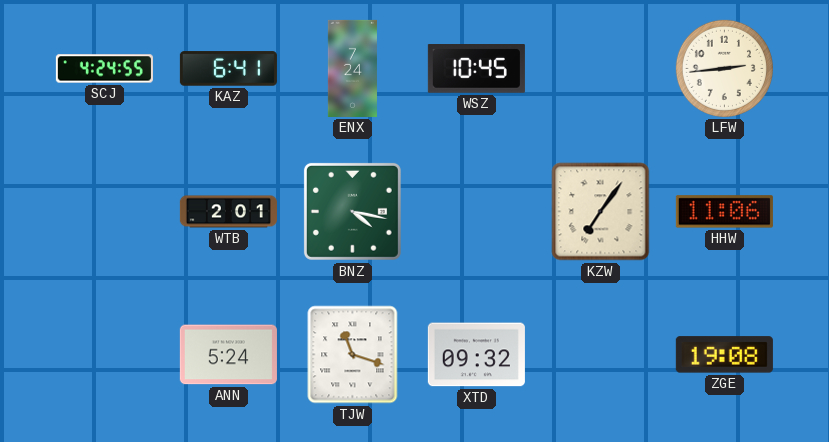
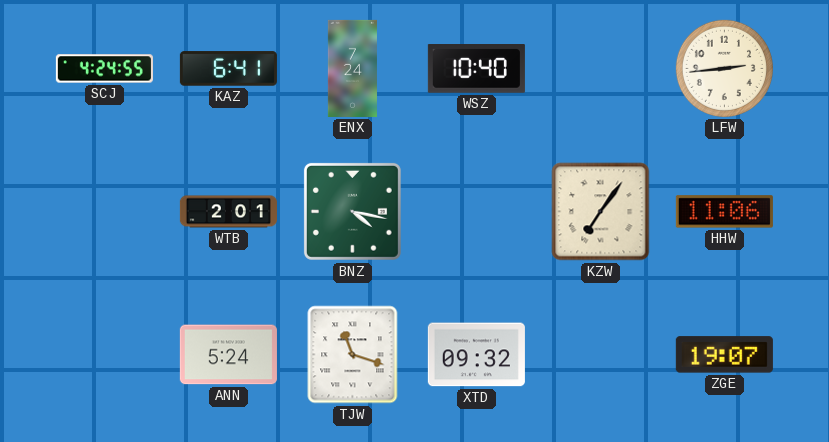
WSZ: 10:45 -> 10:40
ZGE: 19:08 -> 19:07
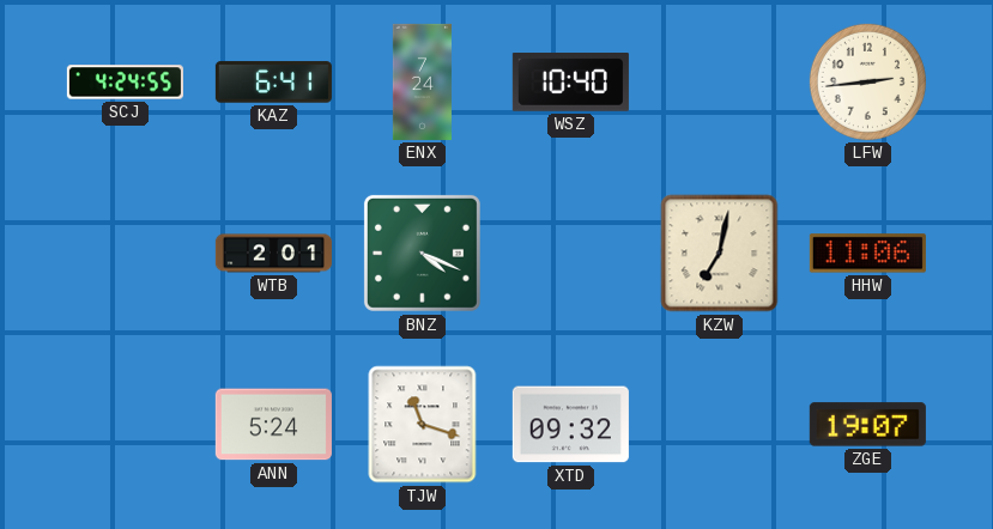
BNZ: 4:17 -> 4:19
KZW: 7:06 -> 7:02
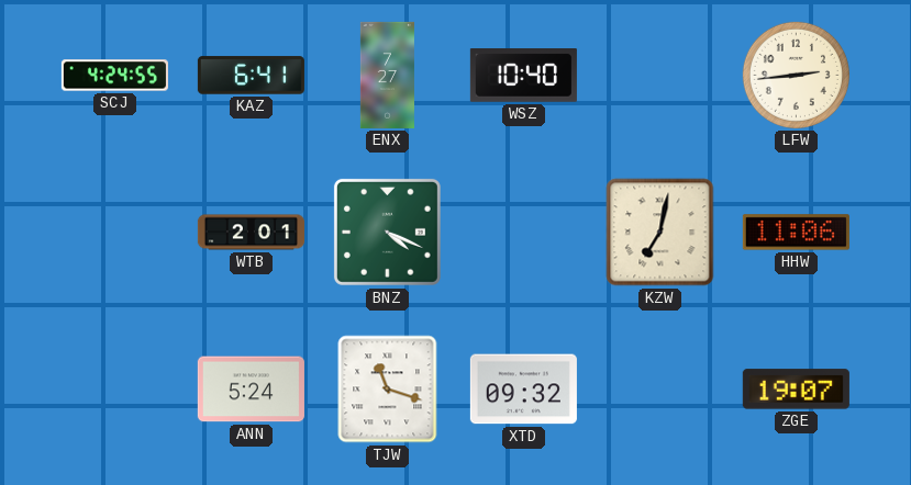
ENX: 7:24 -> 7:27
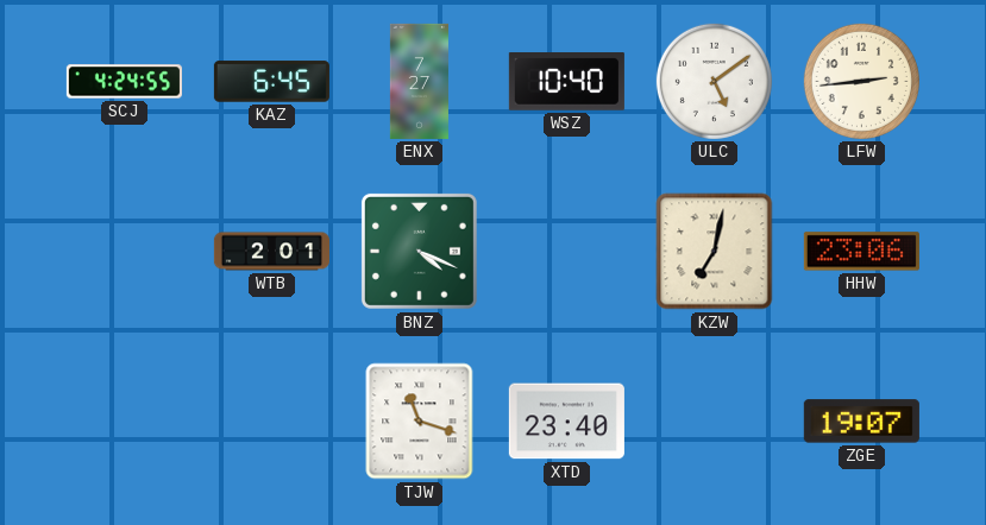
KAZ: 6:41 -> 6:45
ULC: none -> 5:09
HHW: 11:06 -> 23:06
ANN: 5:24 -> none
XTD: 09:32 -> 23:40
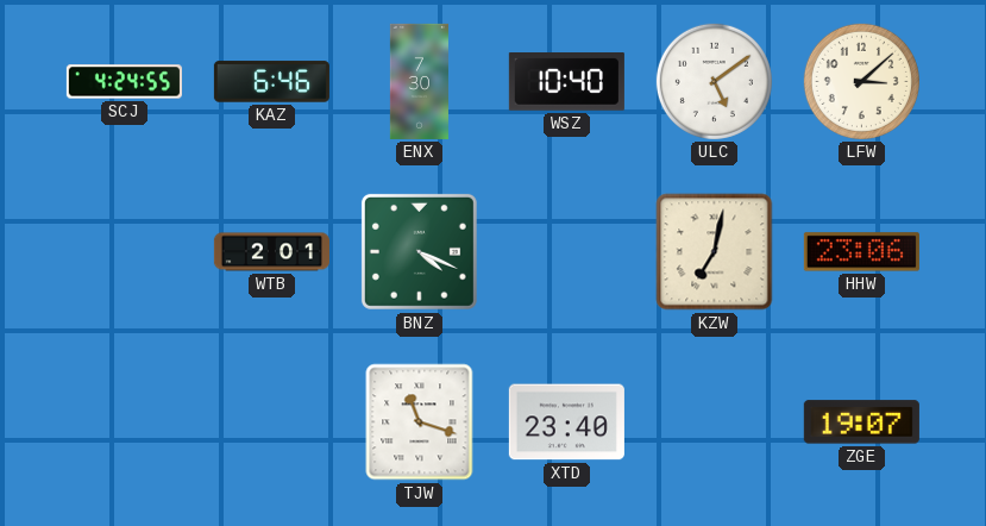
KAZ: 6:45 -> 6:46
ENX: 7:27 -> 7:30
LFW: 2:44 -> 3:08
